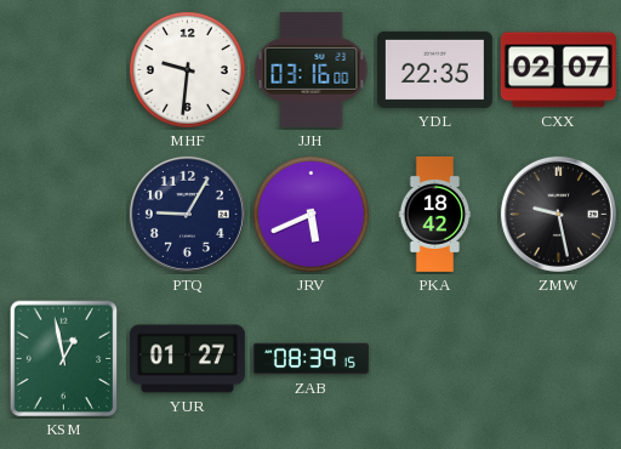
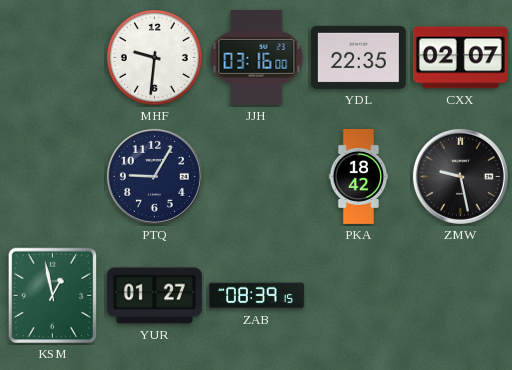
JRV: 5:41 -> none
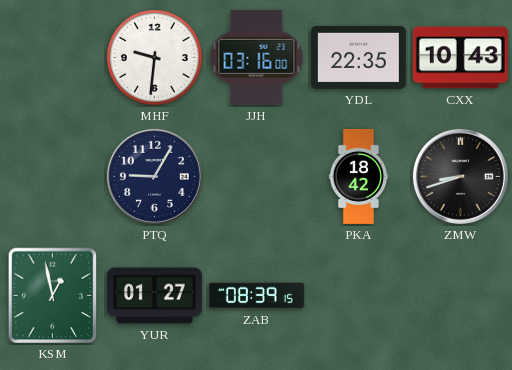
CXX: 02:07 -> 10:43
ZMW: 9:28 -> 8:42
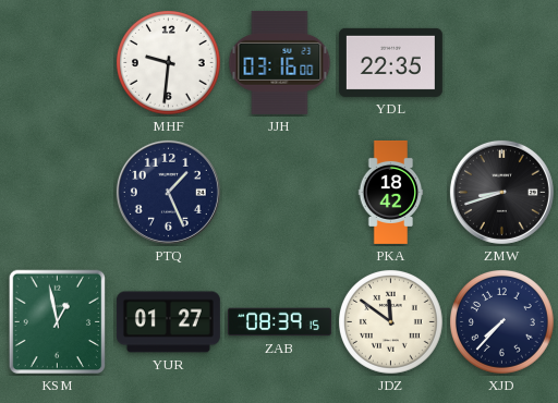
CXX: 10:43 -> none
PTQ: 9:05 -> 1:26
JDZ: none -> 11:51
XJD: none -> 7:37
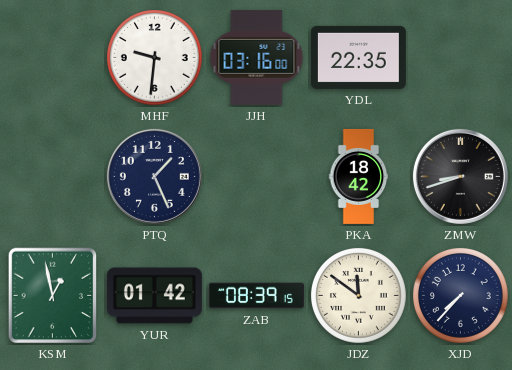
YUR: 01:27 -> 01:42
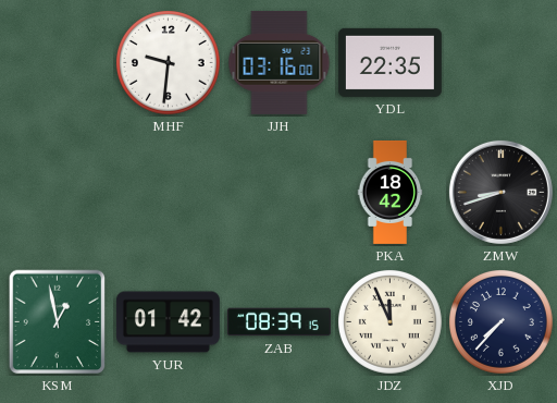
PTQ: 1:26 -> none
JDZ: 11:51 -> 11:56
